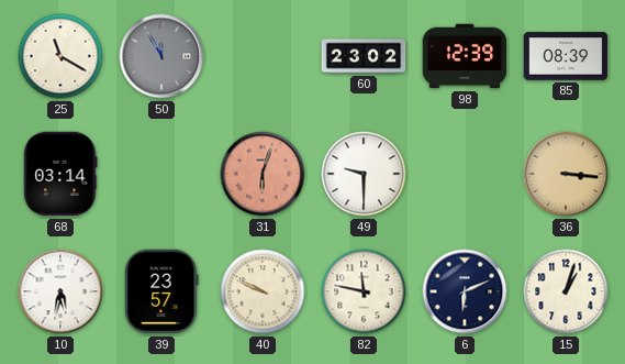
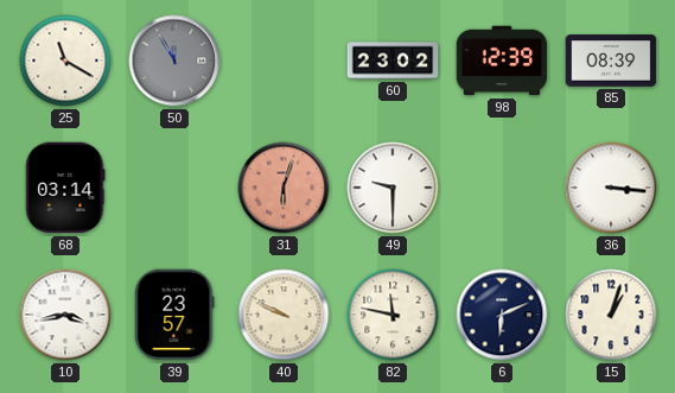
36 dial: champagne -> white
10: 5:32 -> 3:43
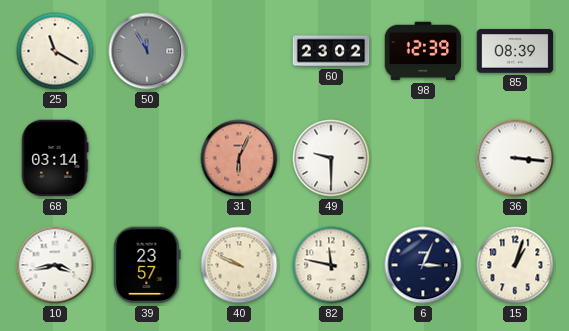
31: 6:03 -> 6:04
6: 6:11 -> 3:04
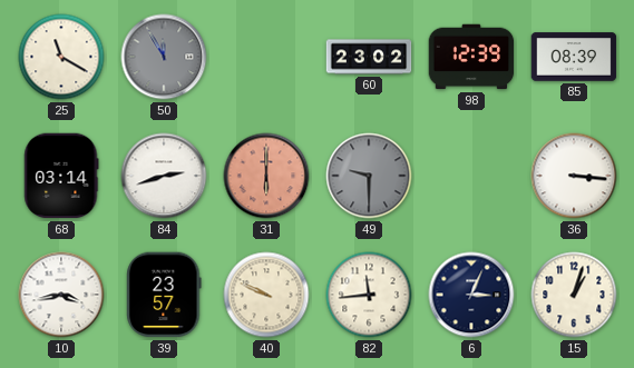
84: none -> 2:42
31: 6:04 -> 6:00
49 dial: white -> grey
82: 11:47 -> 11:44
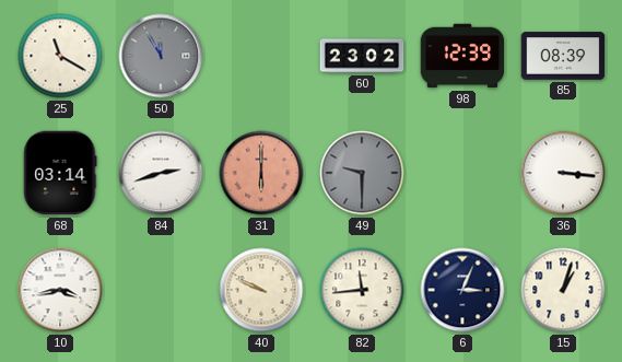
39: 23:57 -> none
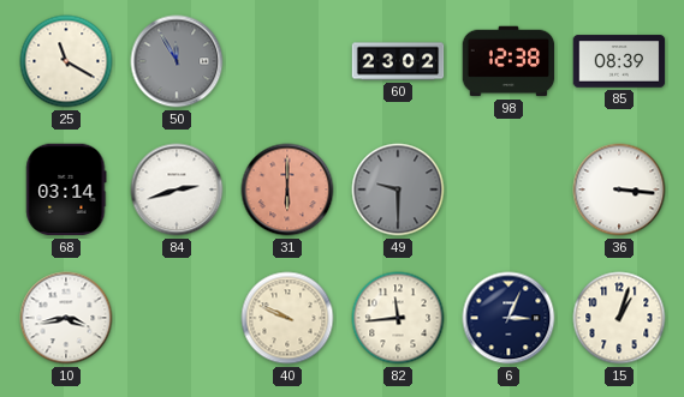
98: 12:39 -> 12:38
